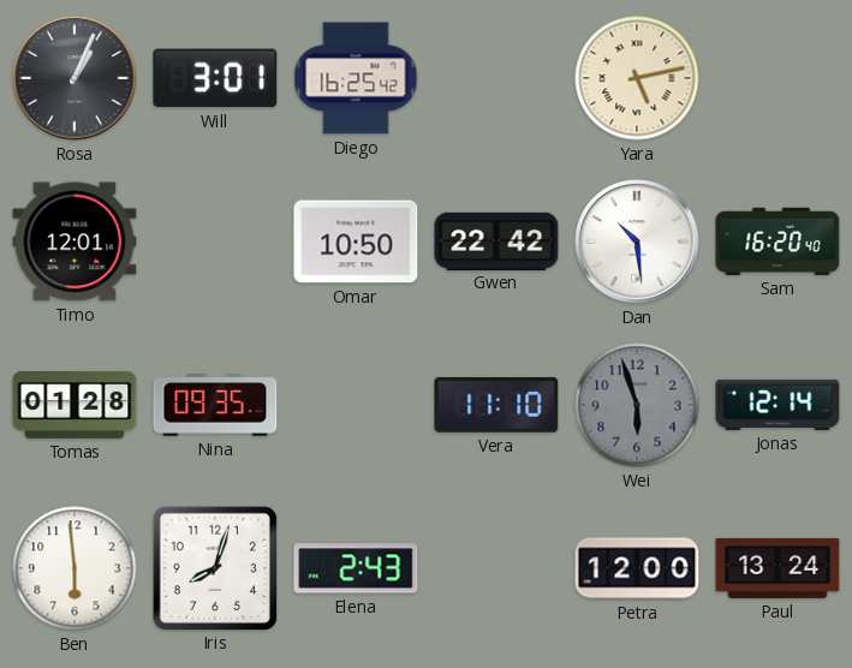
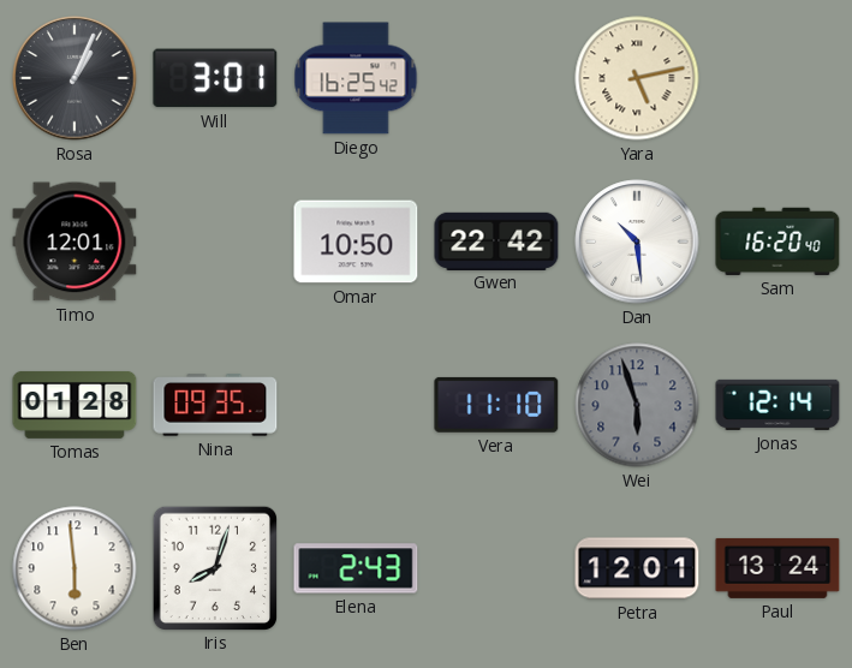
Petra: 12:00 -> 12:01
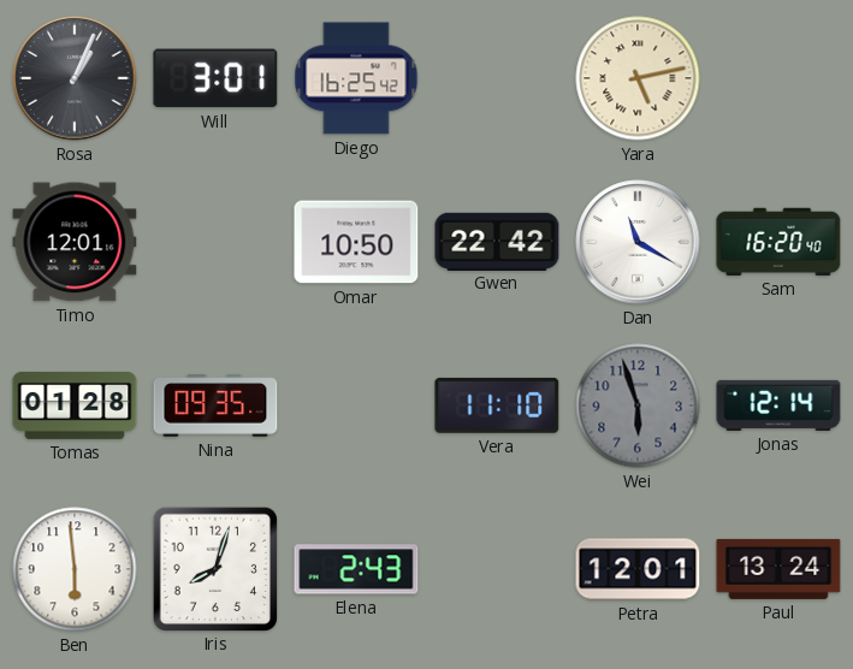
Dan: 10:29 -> 11:20
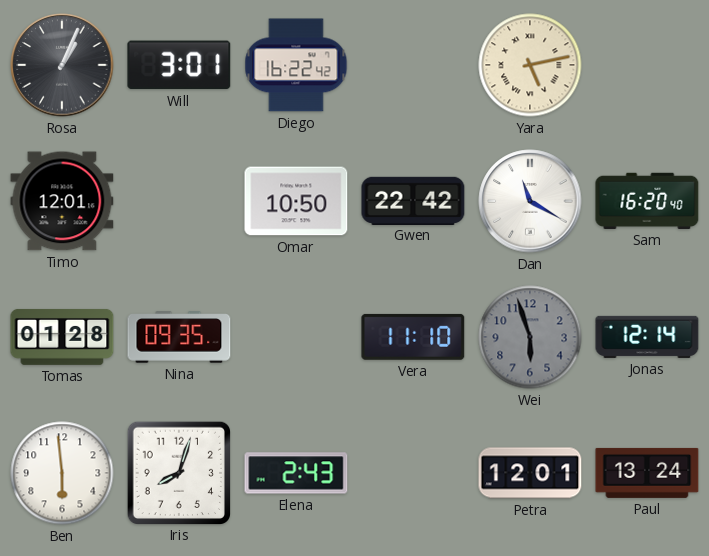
Diego: 16:25 -> 16:22
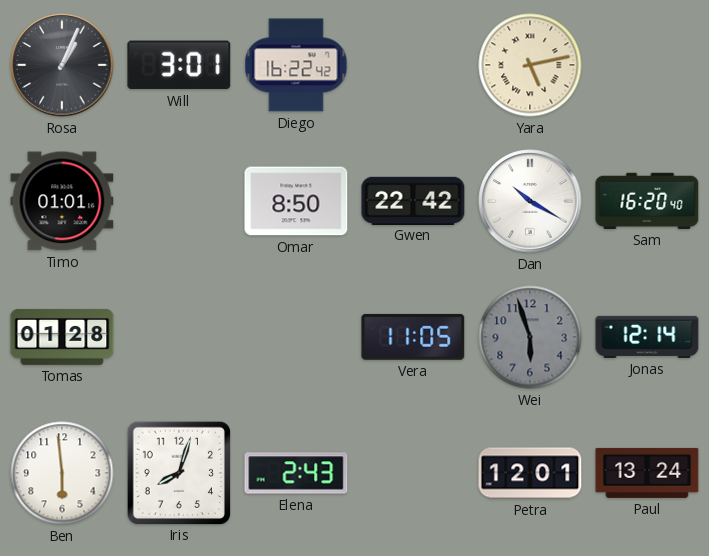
Timo: 12:01 -> 01:01
Omar: 10:50 -> 8:50
Dan: 11:20 -> 10:20
Nina: 09:35 -> none
Vera: 11:10 -> 11:05
